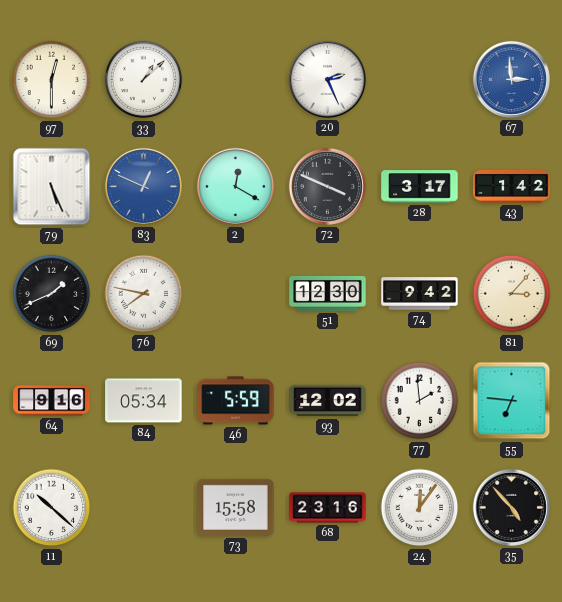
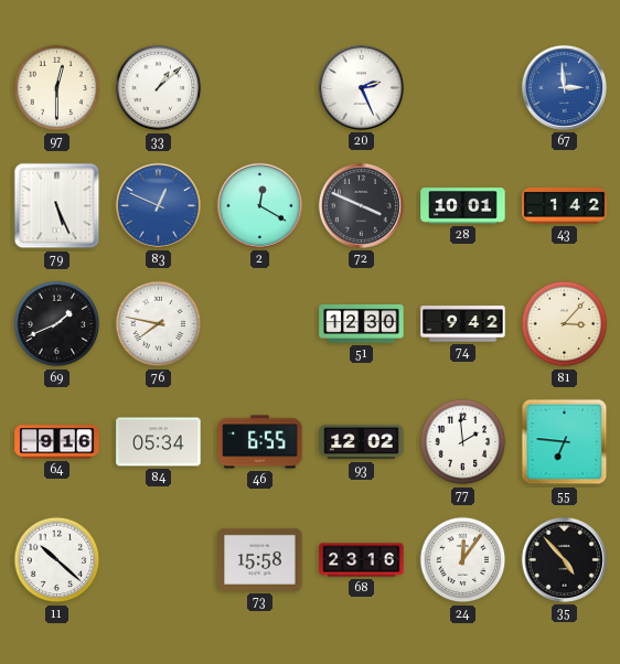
28: 3:17 -> 10:01
46: 5:59 -> 6:55
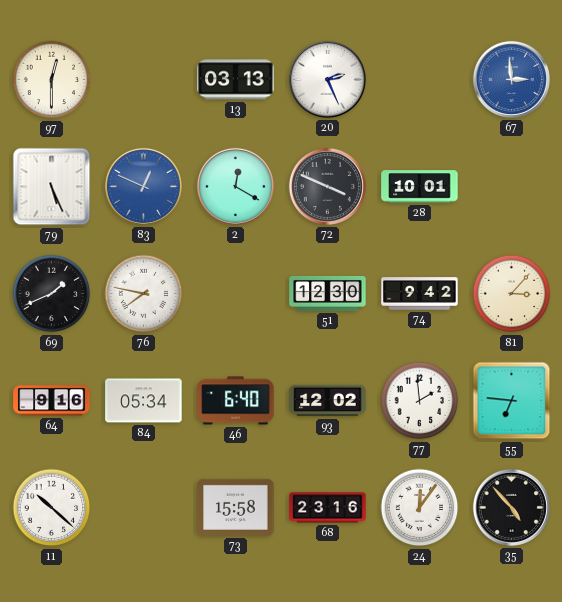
33: 1:08 -> none
13: none -> 03:13
43: 1:42 -> none
46: 6:55 -> 6:40
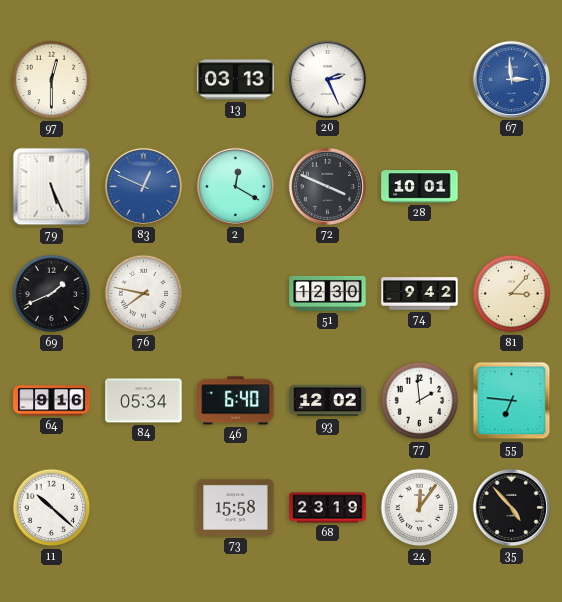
68: 23:16 -> 23:19
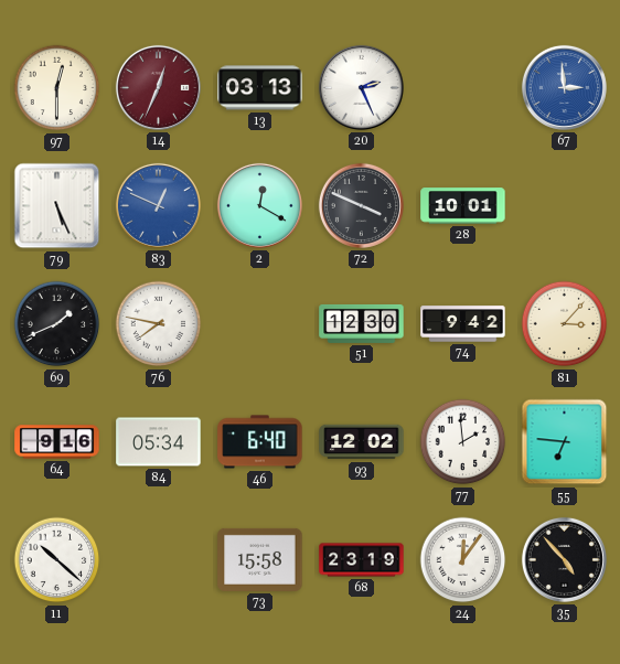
14: none -> 12:34
